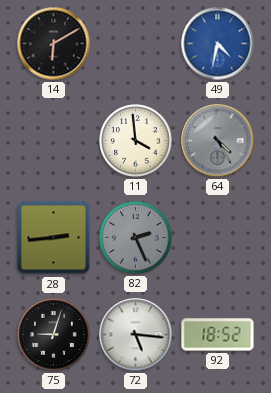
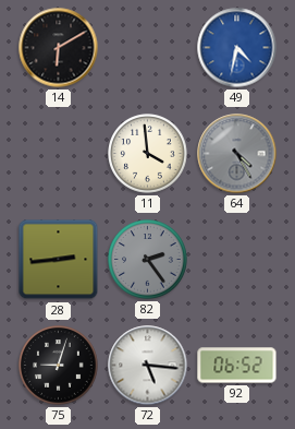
82: 2:26 -> 2:24
92: 18:52 -> 06:52
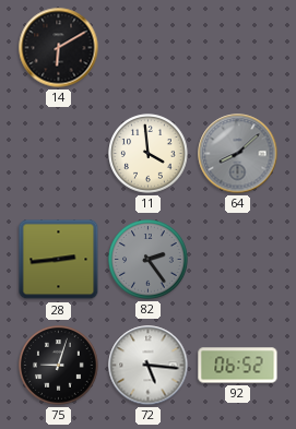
49: 4:32 -> none
64: 4:25 -> 8:08
